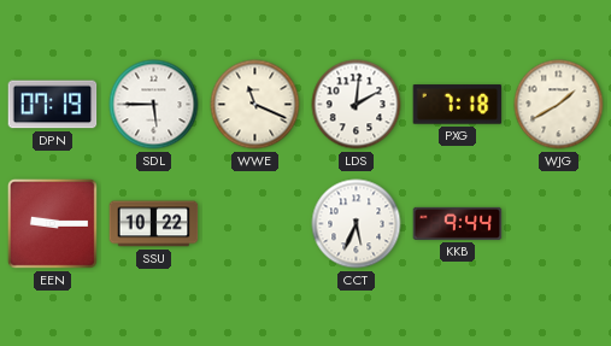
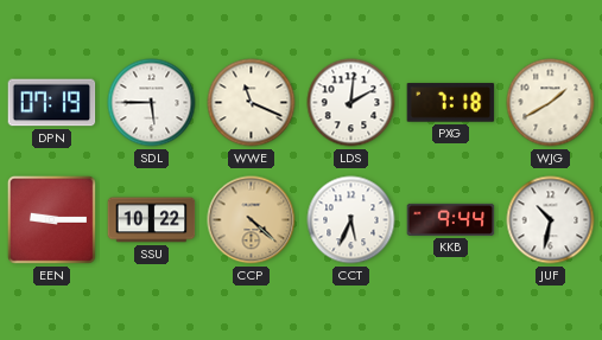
CCP: none -> 4:22
JUF: none -> 10:32
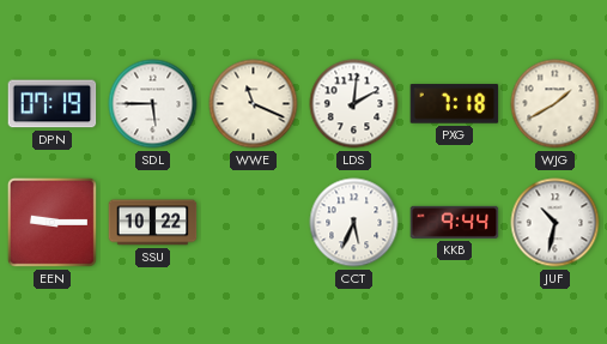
CCP: 4:22 -> none
